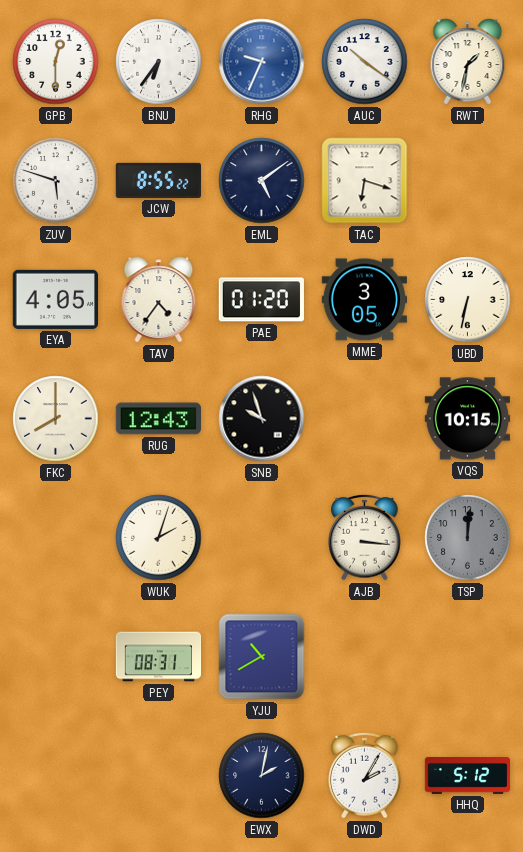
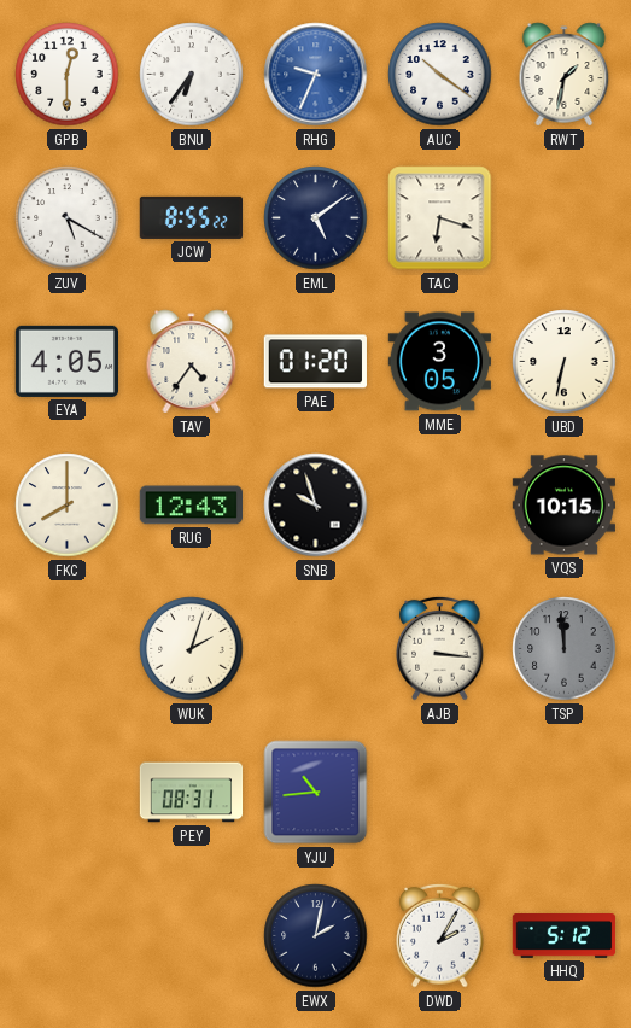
ZUV: 5:48 -> 5:20
TSP: 12:01 -> 11:59
YJU: 10:40 -> 10:44
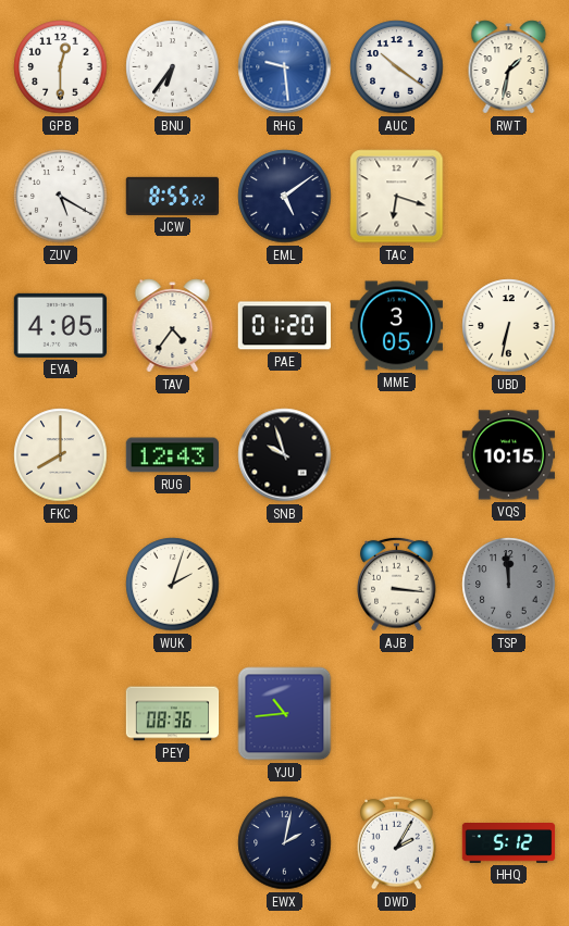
RHG: 9:34 -> 9:29
PEY: 08:31 -> 08:36
